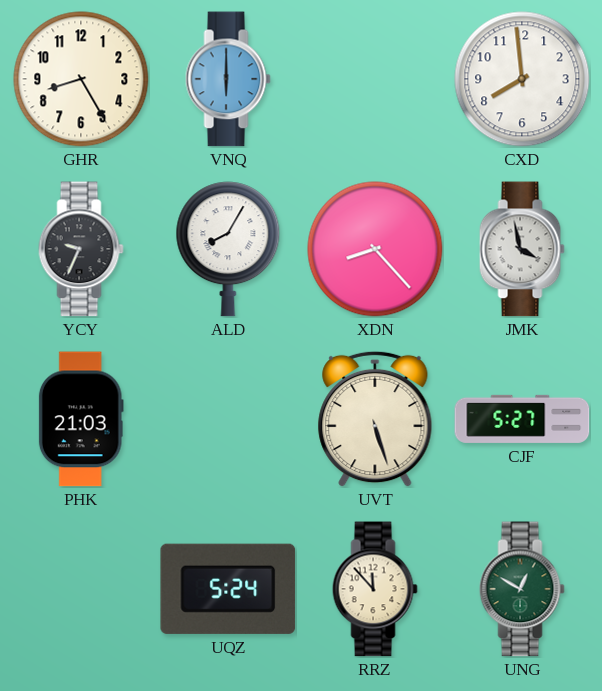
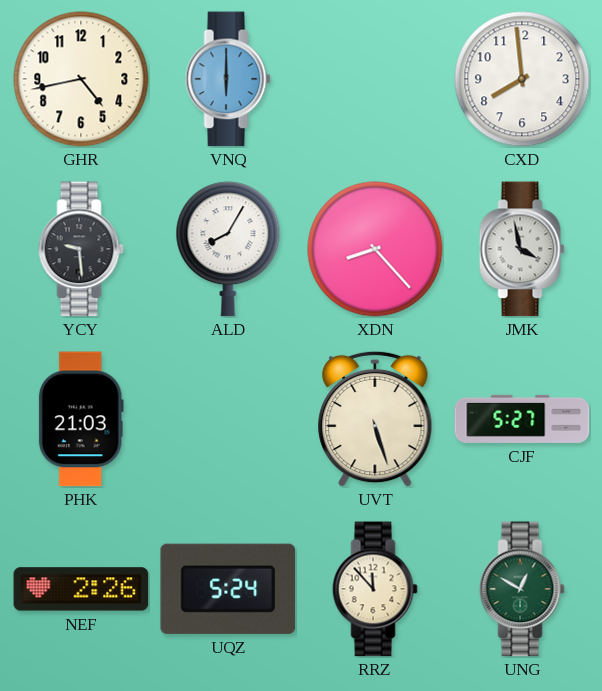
GHR: 8:25 -> 4:43
YCY: 9:34 -> 9:29
NEF: none -> 2:26
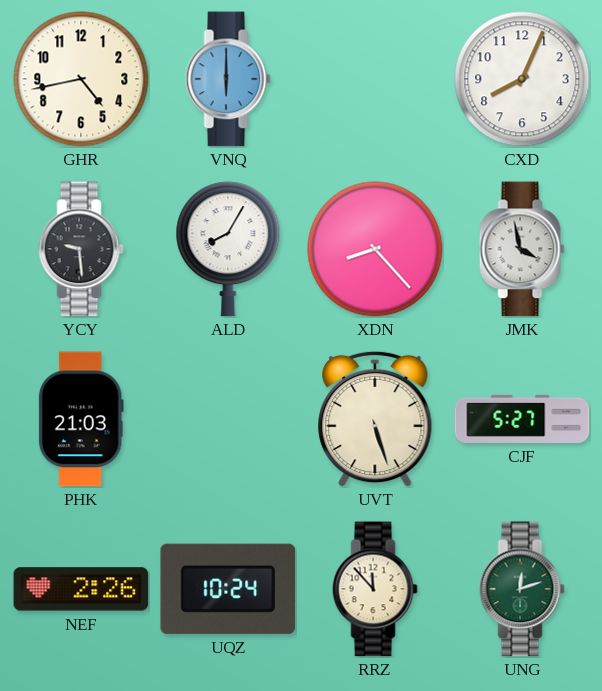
CXD: 7:59 -> 8:04
UQZ: 5:24 -> 10:24
UNG: 12:50 -> 12:12
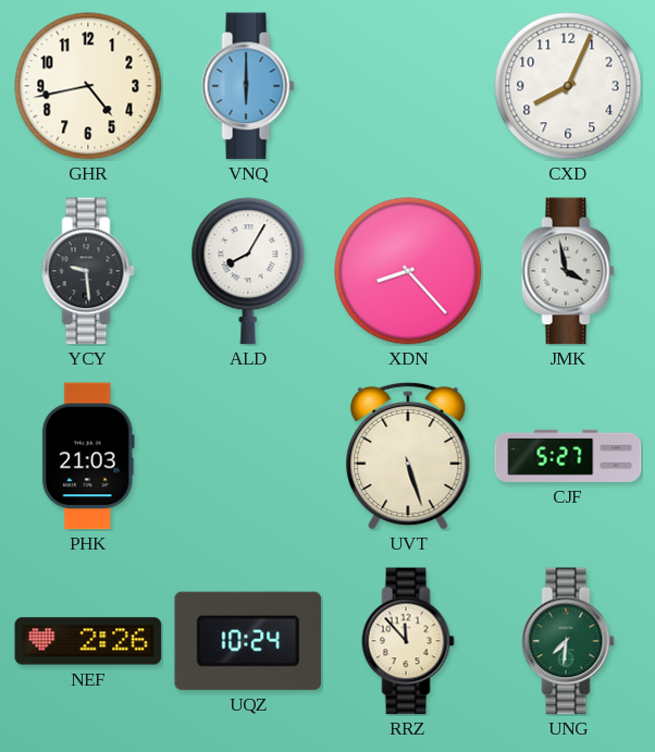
UNG: 12:12 -> 7:31
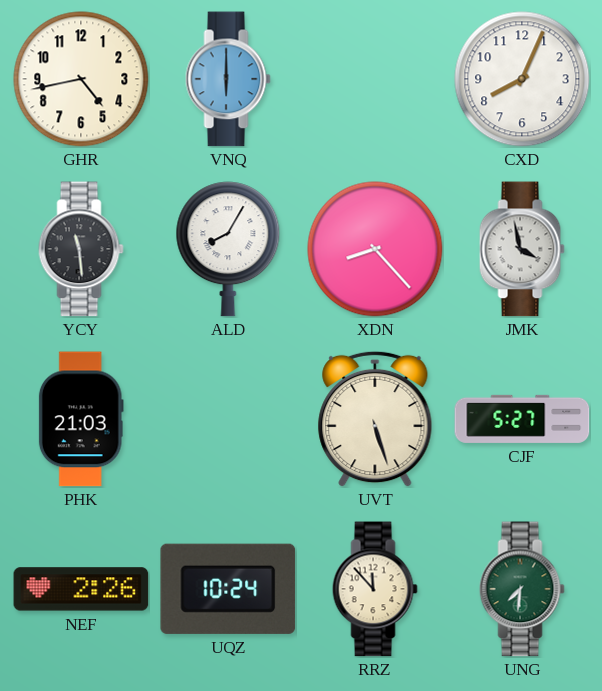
YCY: 9:29 -> 11:29
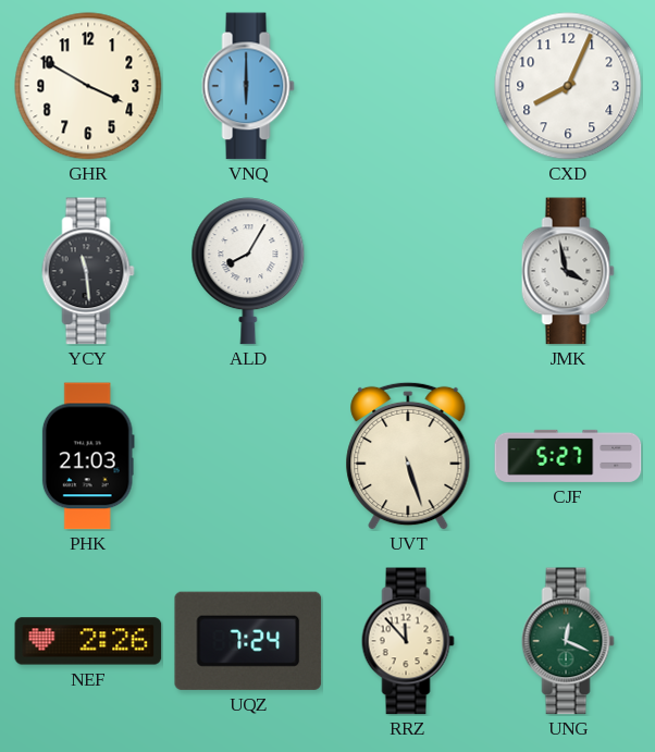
GHR: 4:43 -> 3:50
XDN: 8:23 -> none
UQZ: 10:24 -> 7:24
UNG: 7:31 -> 12:19
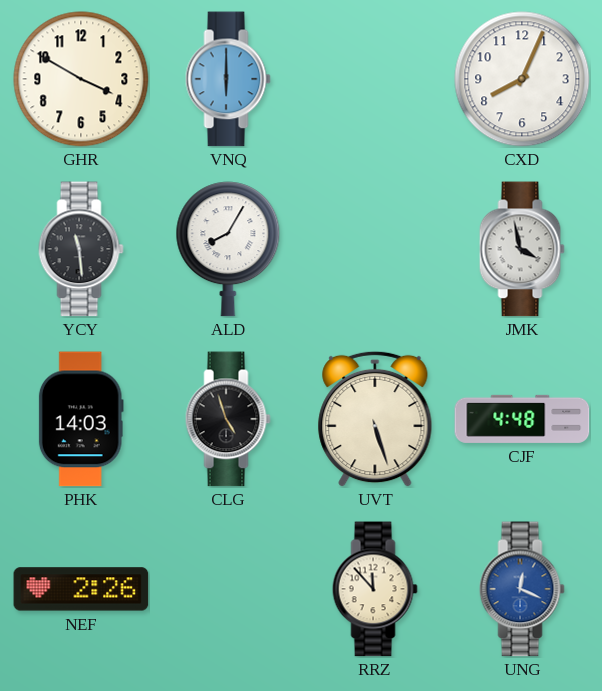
PHK: 21:03 -> 14:03
CLG: none -> 4:57
CJF: 5:27 -> 4:48
UQZ: 7:24 -> none
UNG dial: green -> blue
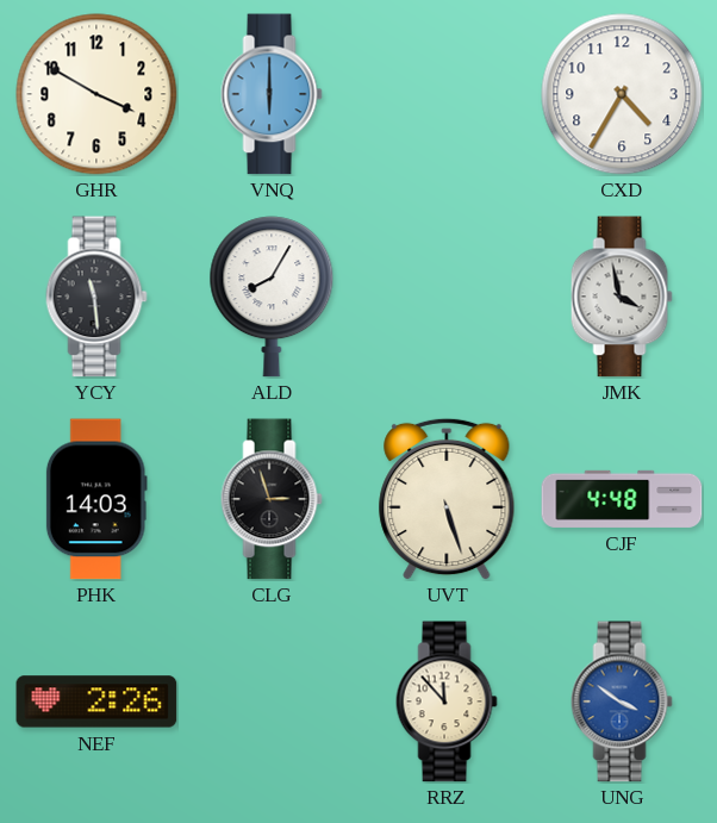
CXD: 8:04 -> 4:35
CLG: 4:57 -> 2:57
UNG: 12:19 -> 3:51
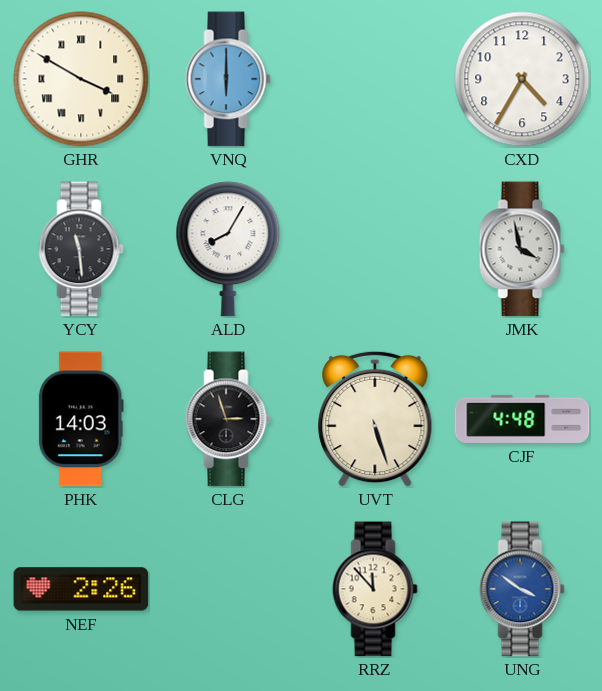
GHR numerals: Arabic -> Roman
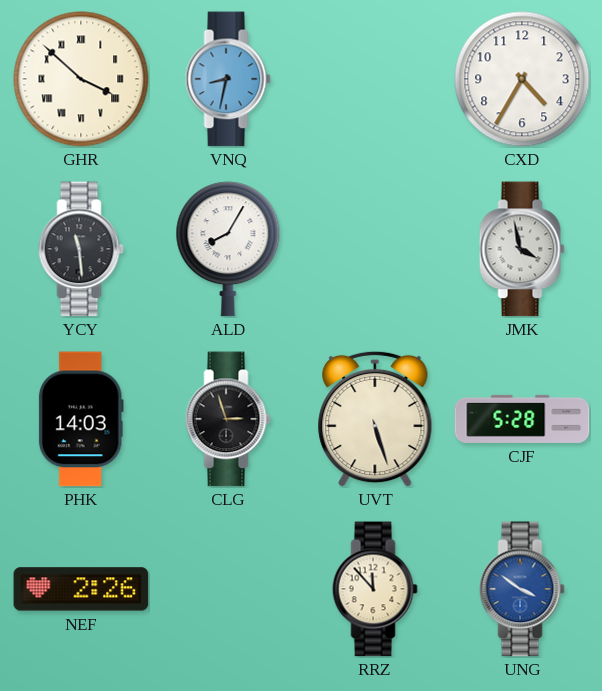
GHR: 3:50 -> 3:52
VNQ: 6:00 -> 8:32
CJF: 4:48 -> 5:28
